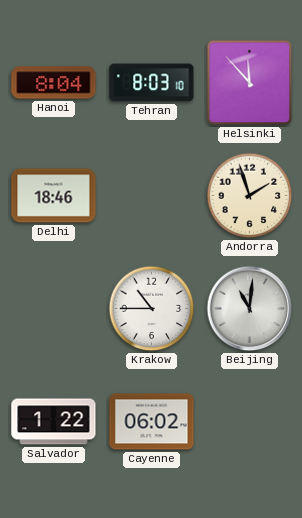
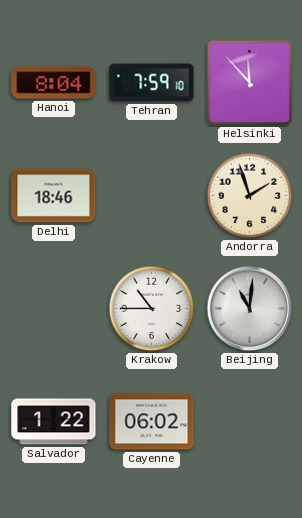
Tehran: 8:03 -> 7:59
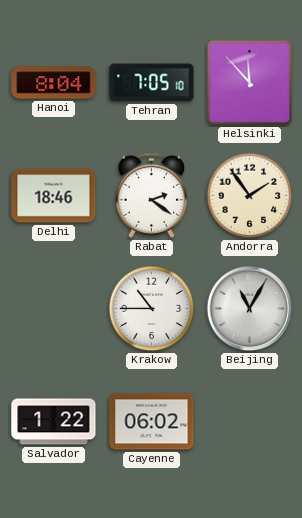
Tehran: 7:59 -> 7:05
Rabat: none -> 2:21
Andorra: 1:57 -> 1:54
Beijing: 11:01 -> 11:05
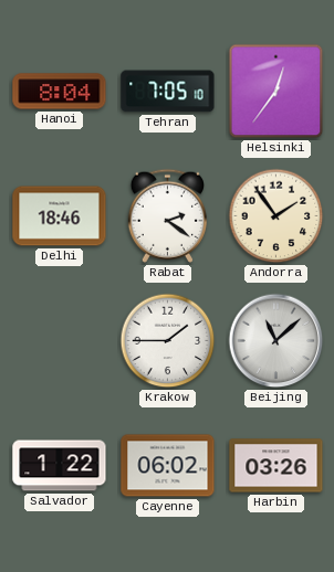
Helsinki: 11:53 -> 12:36
Krakow: 10:45 -> 1:45
Beijing: 11:05 -> 11:08
Harbin: none -> 03:26
